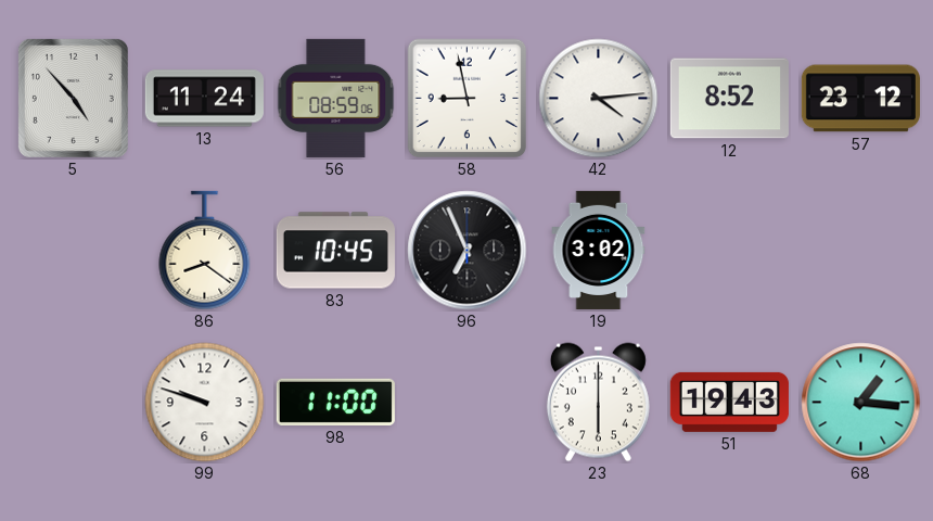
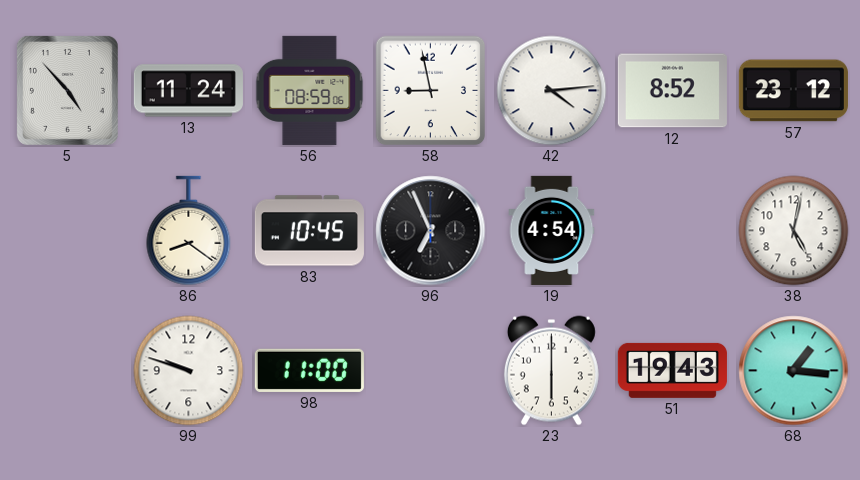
19: 3:02 -> 4:54
38: none -> 5:02
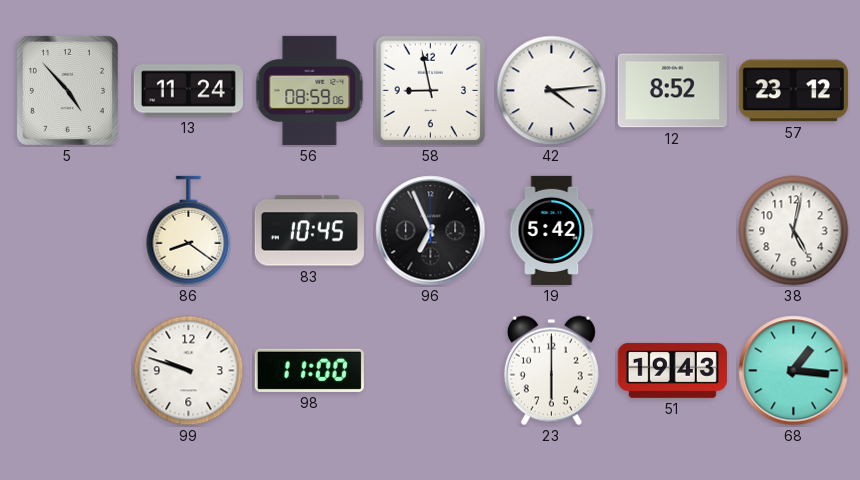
19: 4:54 -> 5:42
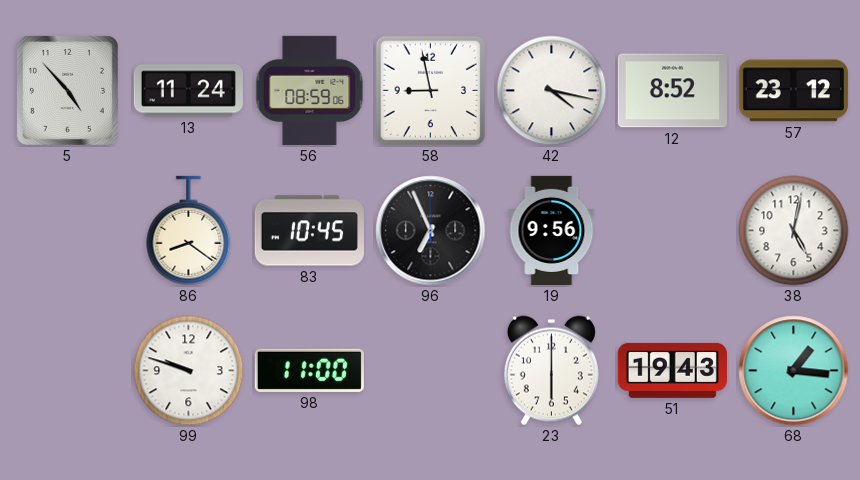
42: 4:14 -> 4:17
19: 5:42 -> 9:56
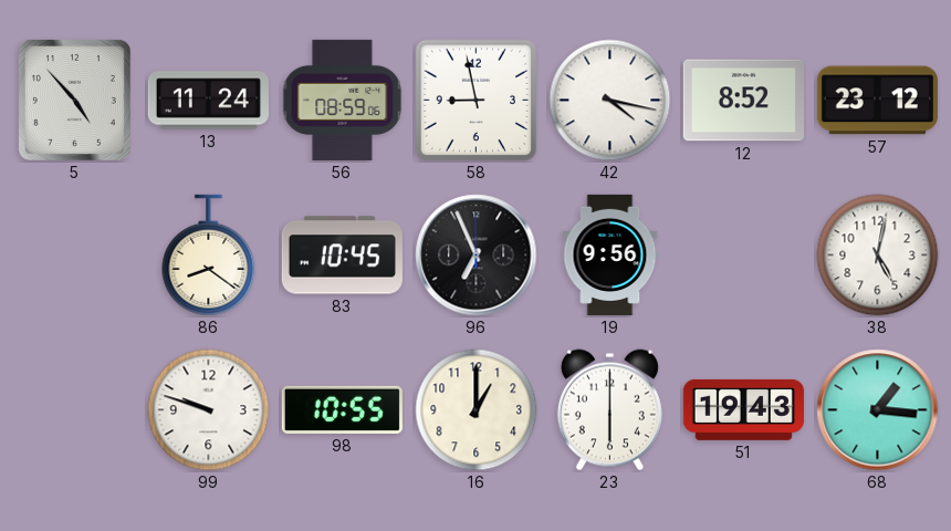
98: 11:00 -> 10:55
16: none -> 1:00
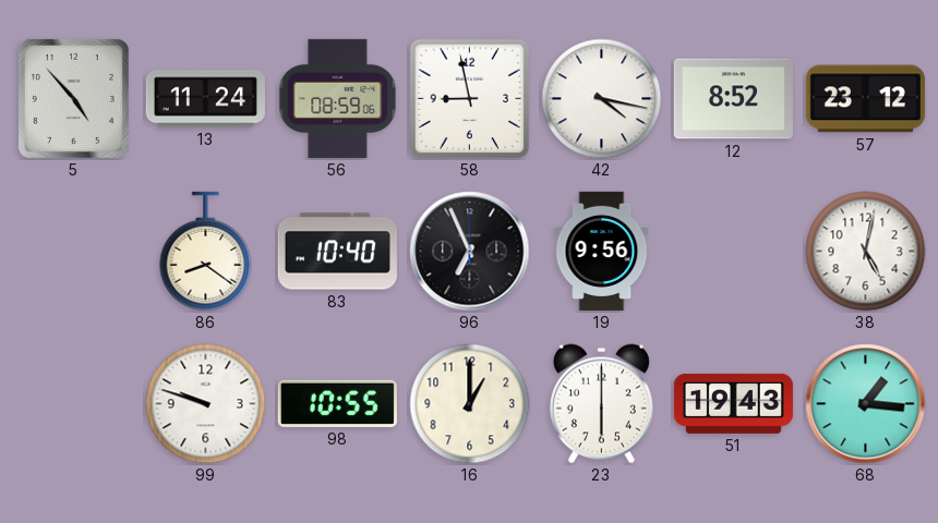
83: 10:45 -> 10:40
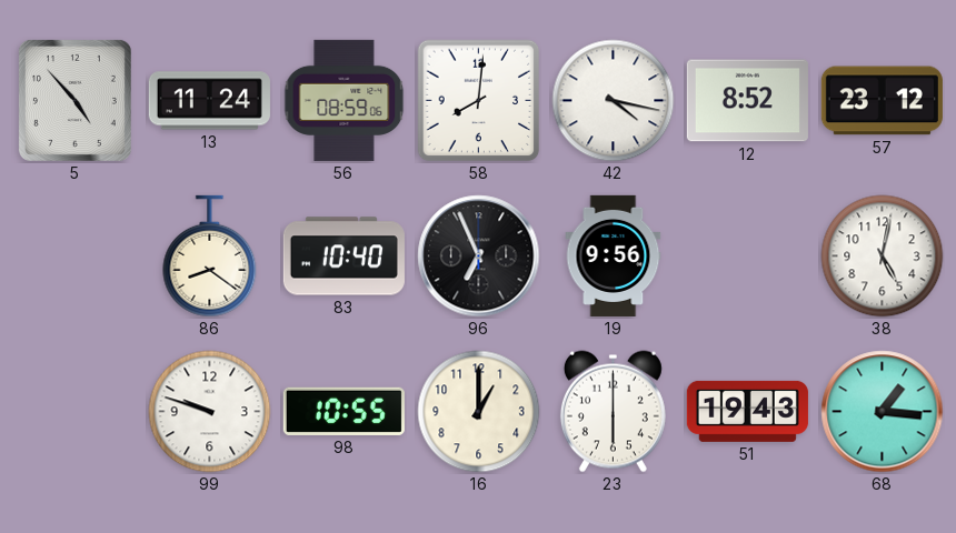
58: 8:58 -> 8:01
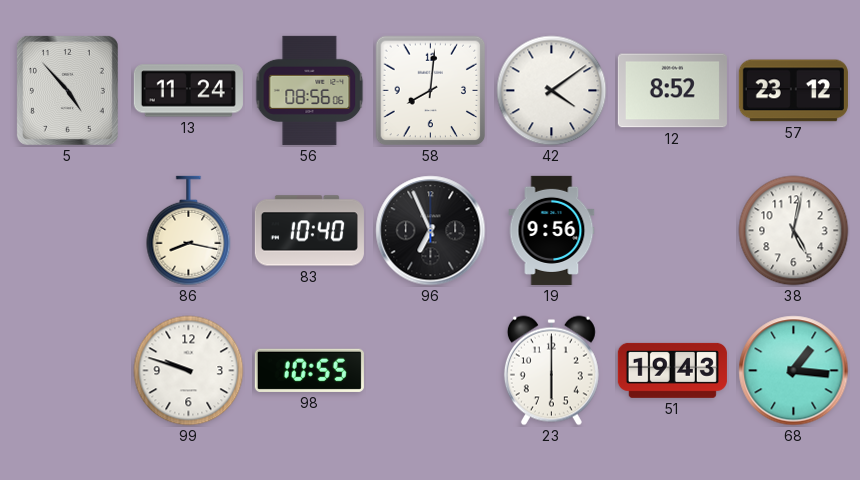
56: 08:59 -> 08:56
42: 4:17 -> 4:09
86: 8:21 -> 8:17
16: 1:00 -> none
